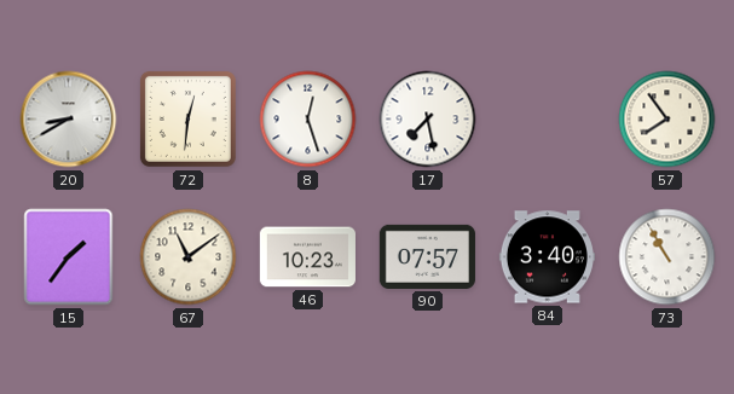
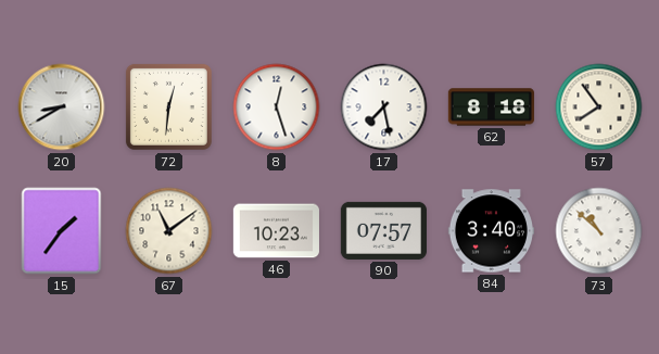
62: none -> 8:18
73: 10:55 -> 10:52
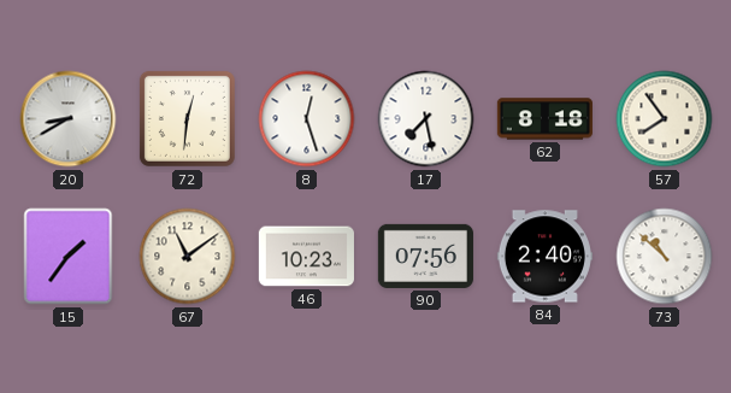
90: 07:57 -> 07:56
84: 3:40 -> 2:40
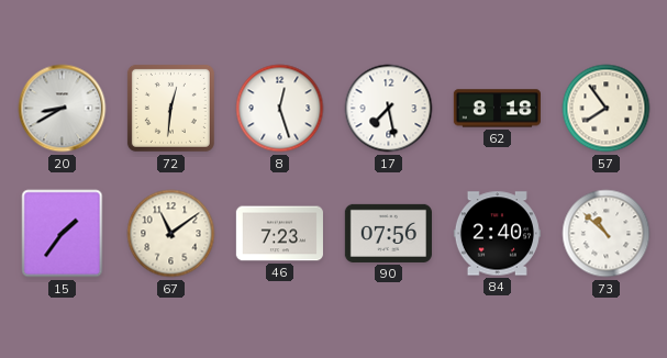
46: 10:23 -> 7:23
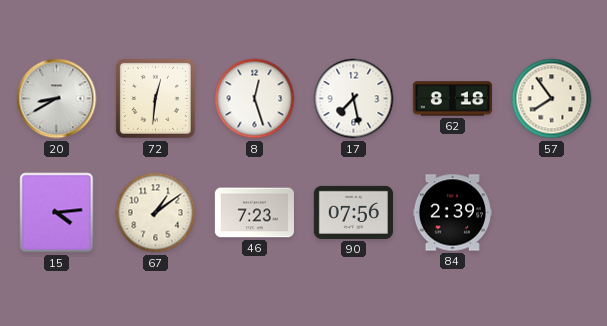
15: 1:36 -> 4:14
67: 11:09 -> 1:09
84: 2:40 -> 2:39
73: 10:52 -> none
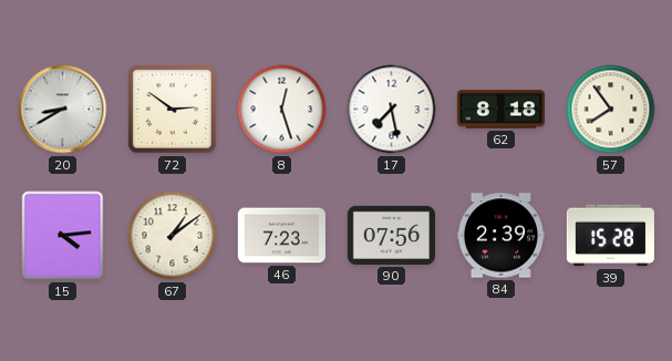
72: 12:31 -> 2:51
39: none -> 15:28
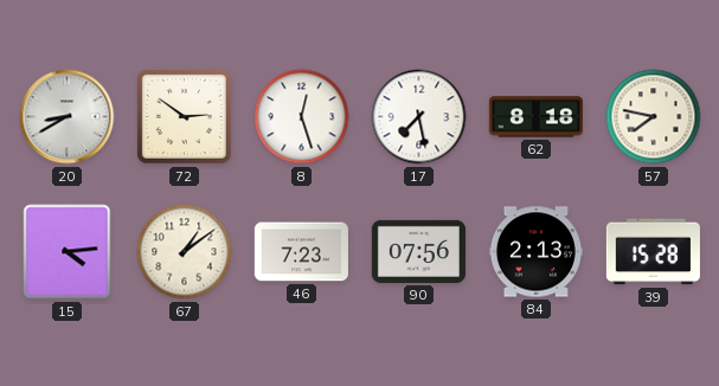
57: 7:54 -> 7:47
84: 2:39 -> 2:13
